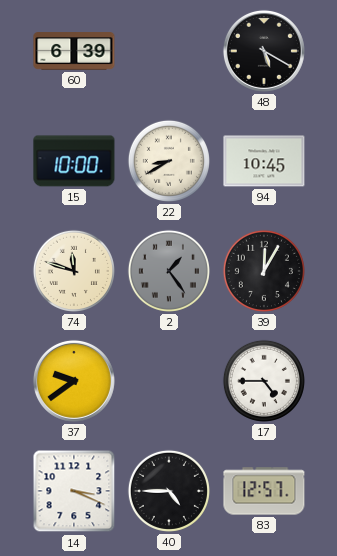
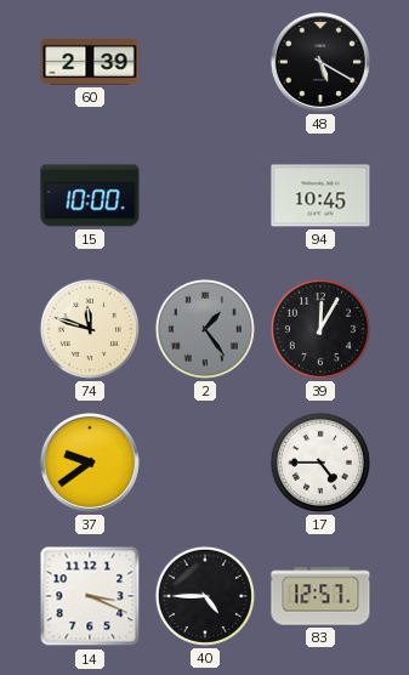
60: 6:39 -> 2:39
22: 8:40 -> none
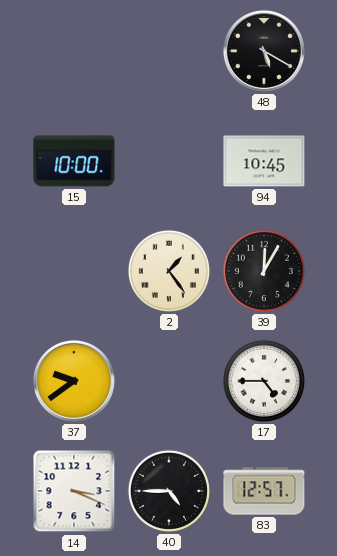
60: 2:39 -> none
74: 11:48 -> none
2 dial: grey -> cream
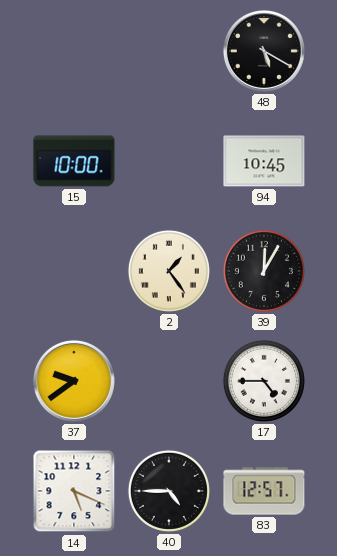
14: 3:19 -> 5:19
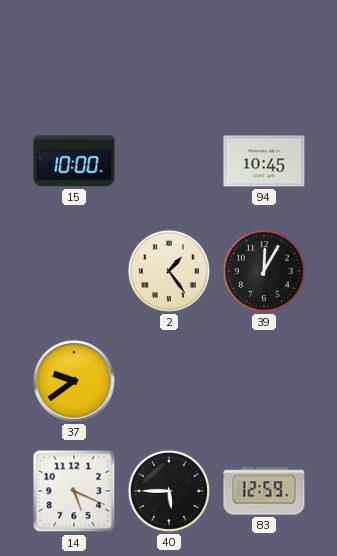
48: 5:20 -> none
17: 4:45 -> none
40: 4:45 -> 5:45
83: 12:57 -> 12:59
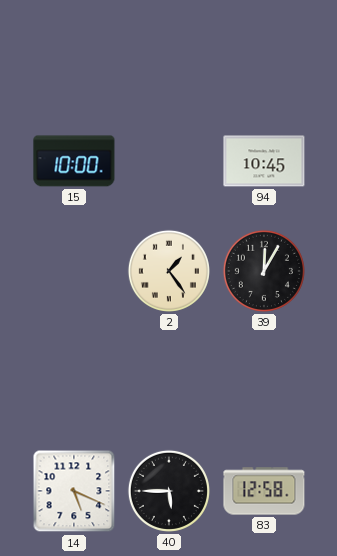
37: 9:39 -> none
83: 12:59 -> 12:58
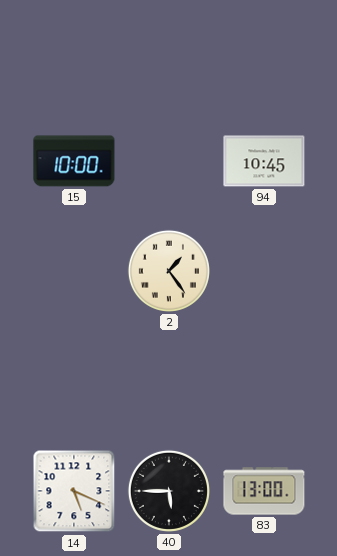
39: 12:05 -> none
83: 12:58 -> 13:00
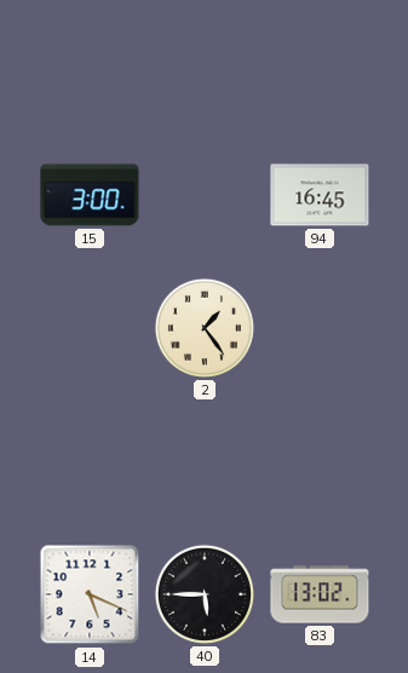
15: 10:00 -> 3:00
94: 10:45 -> 16:45
83: 13:00 -> 13:02
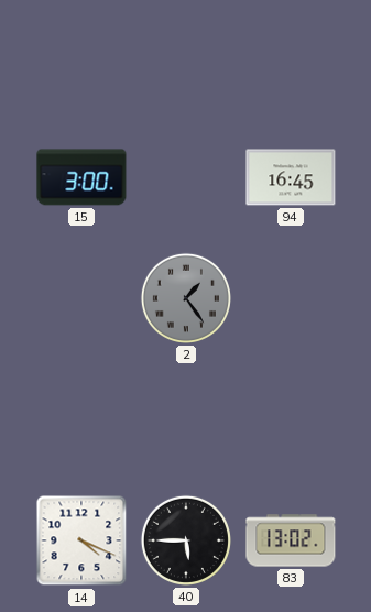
2 dial: cream -> grey
14: 5:19 -> 4:19
